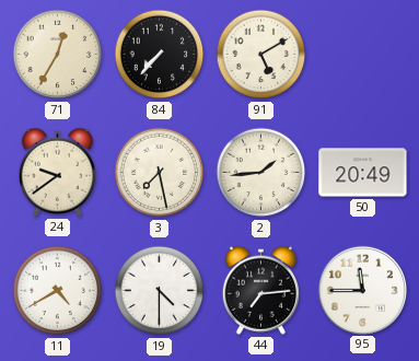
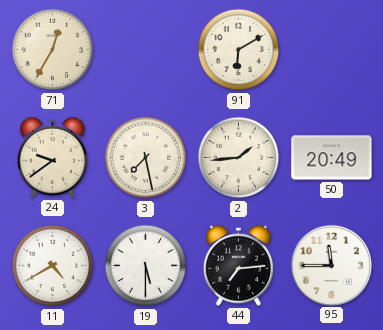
84: 7:37 -> none
91: 5:10 -> 6:10
19: 4:30 -> 5:30
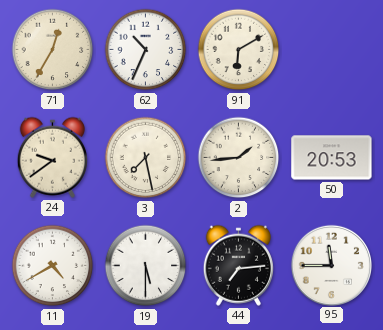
62: none -> 10:34
50: 20:49 -> 20:53
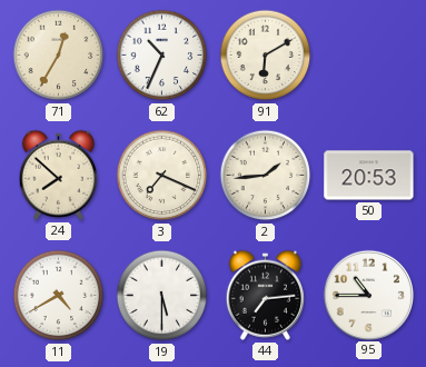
24: 9:39 -> 7:52
3: 7:28 -> 7:19
95: 11:45 -> 10:45
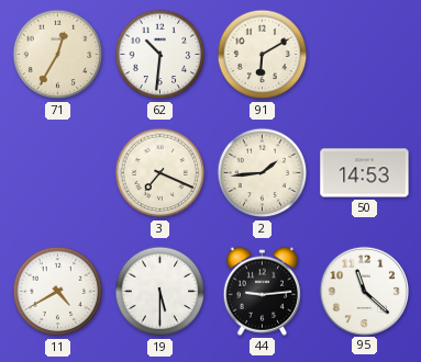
62: 10:34 -> 10:31
24: 7:52 -> none
50: 20:53 -> 14:53
44: 7:14 -> 9:14
95: 10:45 -> 11:22
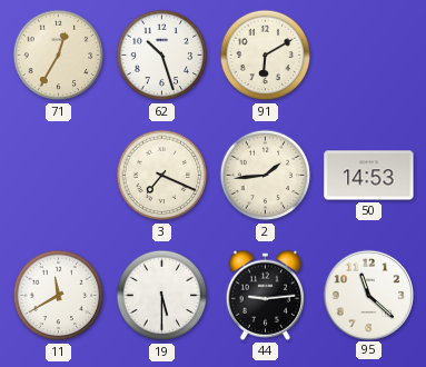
62: 10:31 -> 10:27
11: 4:40 -> 11:40
